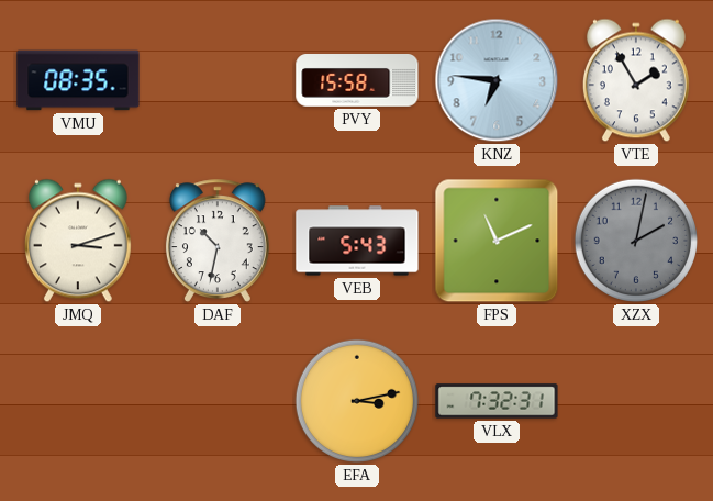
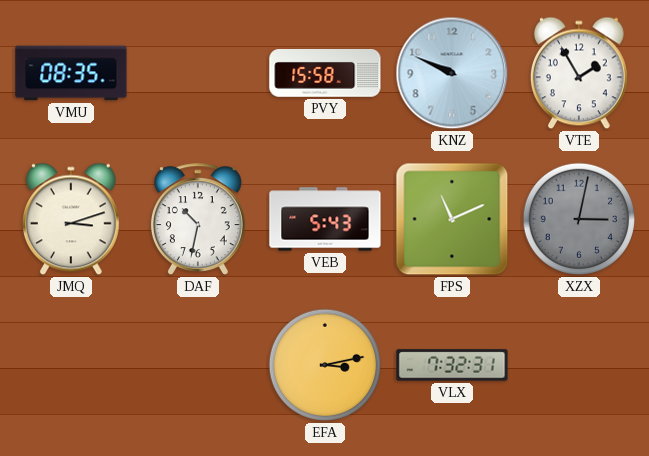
KNZ: 6:46 -> 9:49
XZX: 2:02 -> 3:02
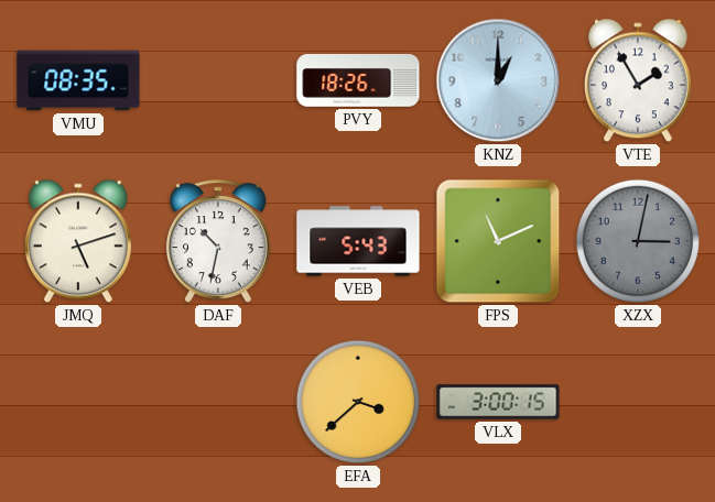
PVY: 15:58 -> 18:26
KNZ: 9:49 -> 1:00
JMQ: 3:12 -> 5:12
EFA: 3:13 -> 3:38
VLX: 7:32 -> 3:00
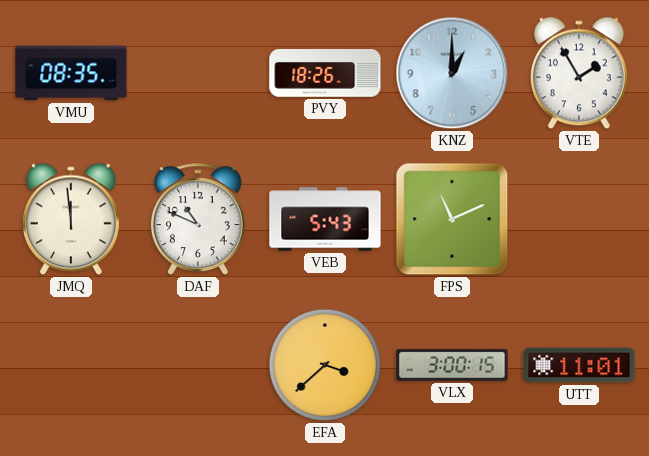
JMQ: 5:12 -> 11:59
DAF: 10:32 -> 10:49
XZX: 3:02 -> none
UTT: none -> 11:01
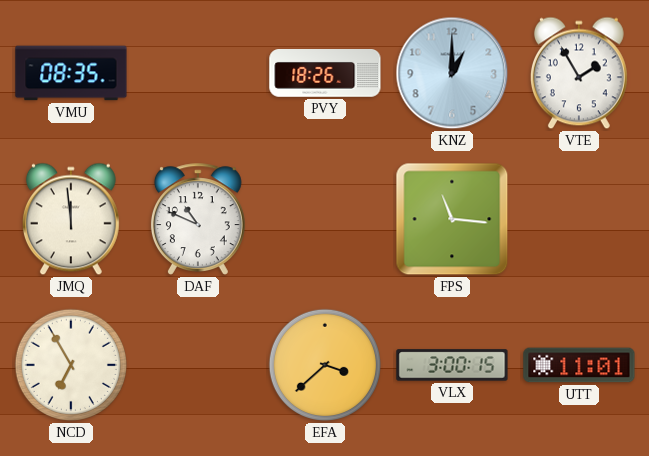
VEB: 5:43 -> none
FPS: 11:11 -> 11:16
NCD: none -> 6:55
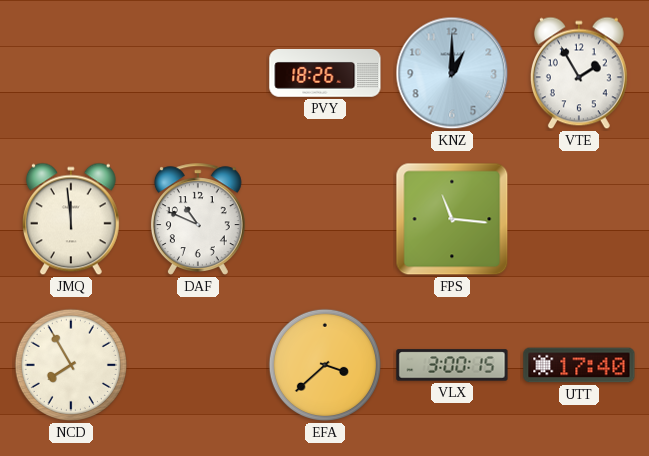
VMU: 08:35 -> none
NCD: 6:55 -> 7:55
UTT: 11:01 -> 17:40
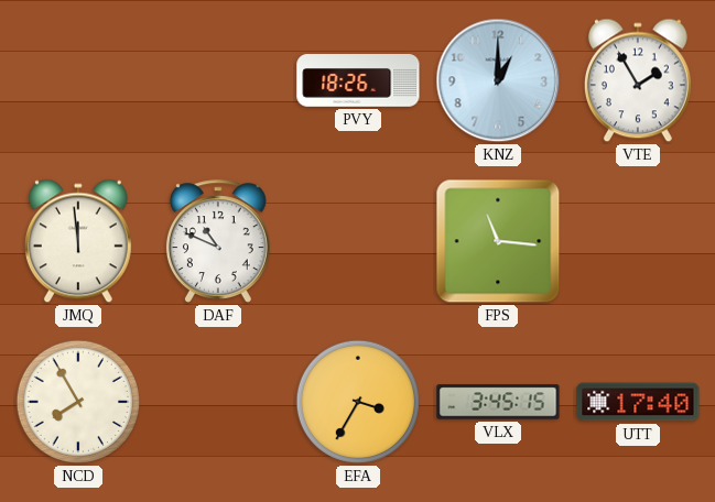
EFA: 3:38 -> 3:35
VLX: 3:00 -> 3:45
